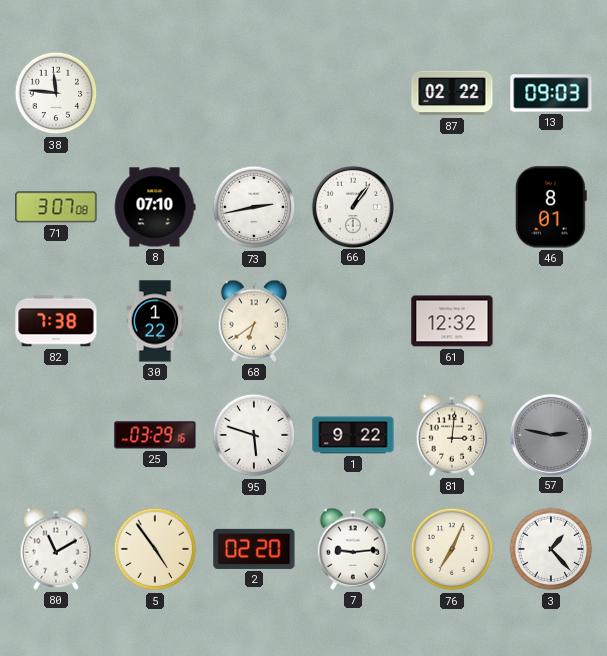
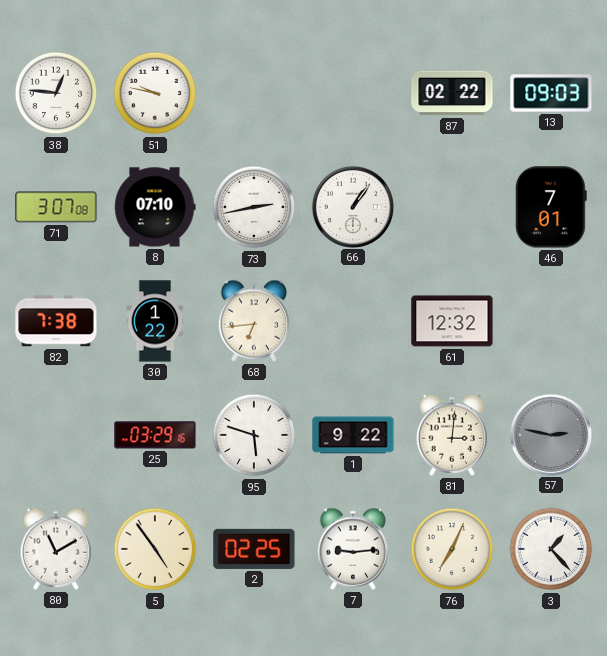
38: 11:46 -> 12:46
51: none -> 9:47
46: 8:01 -> 7:01
68: 6:39 -> 6:44
2: 02:20 -> 02:25
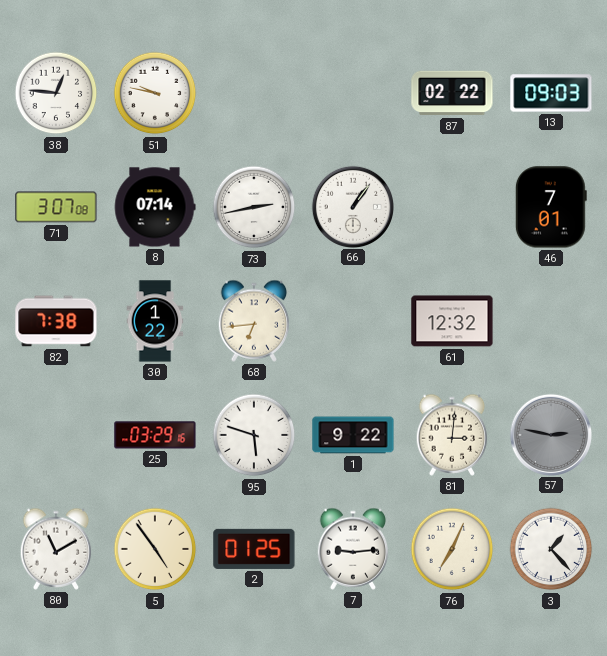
8: 07:10 -> 07:14
2: 02:25 -> 01:25
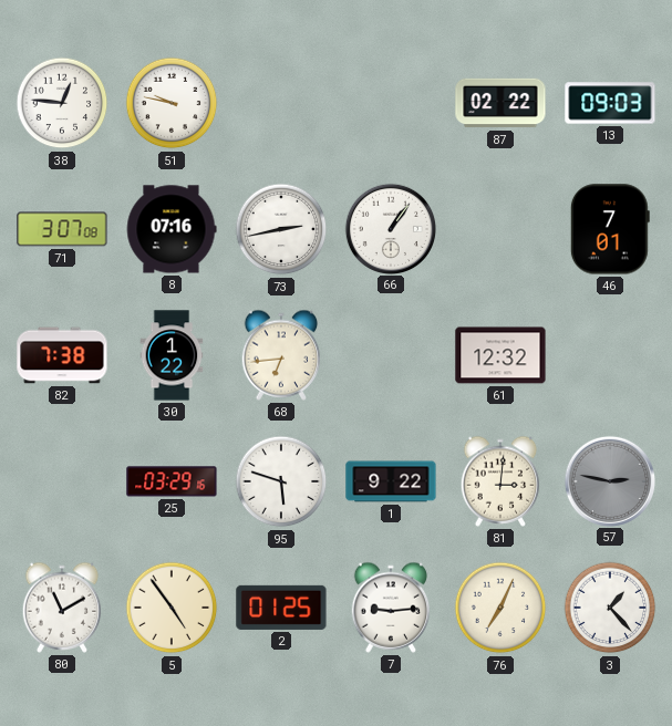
8: 07:14 -> 07:16
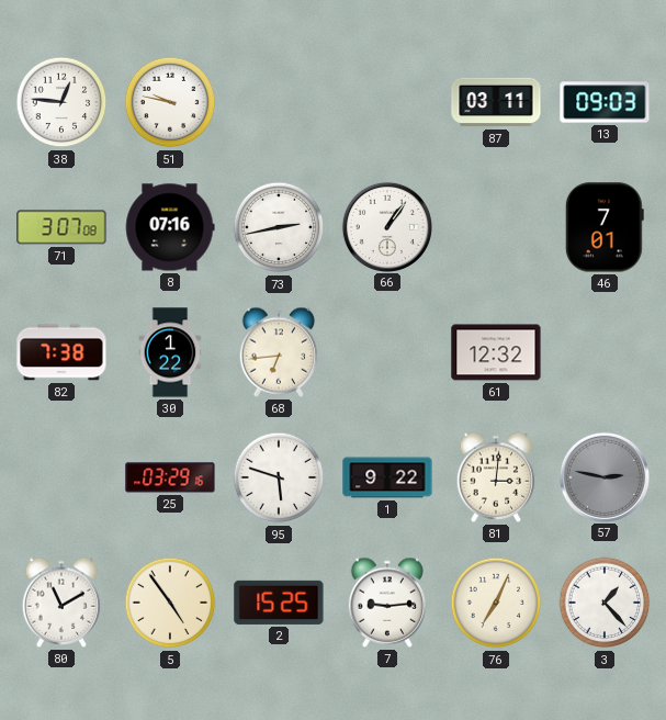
87: 02:22 -> 03:11
2: 01:25 -> 15:25
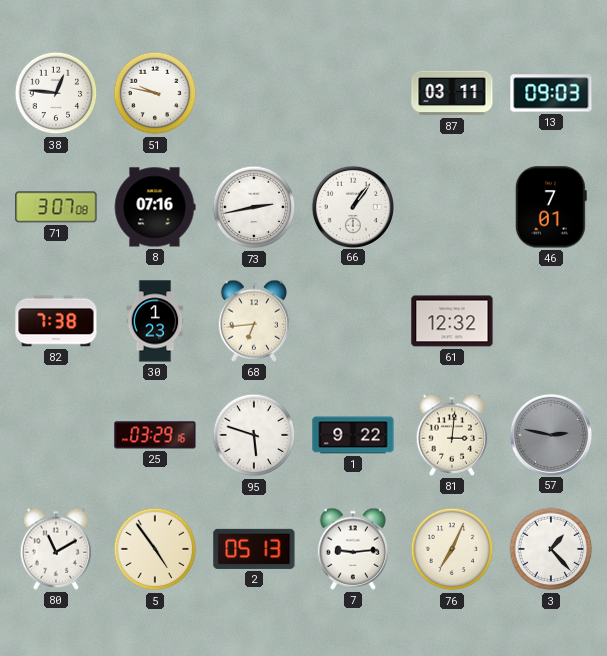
30: 1:22 -> 1:23
2: 15:25 -> 05:13
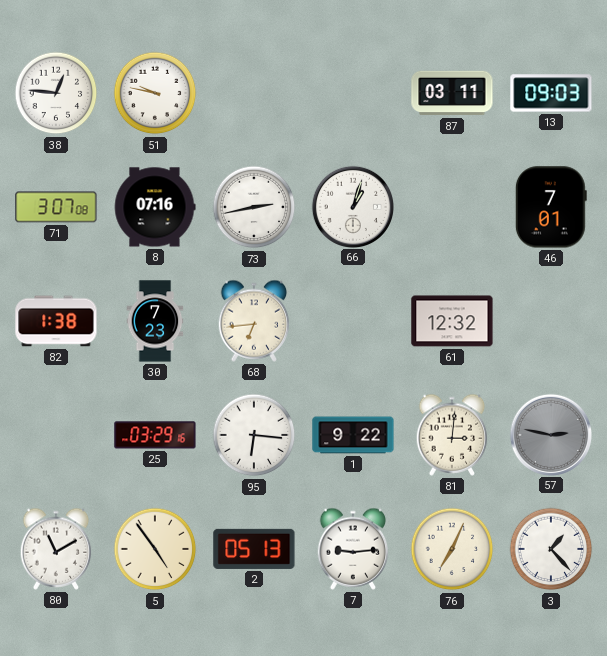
66: 1:06 -> 1:03
82: 7:38 -> 1:38
30: 1:23 -> 7:23
95: 5:48 -> 6:16
